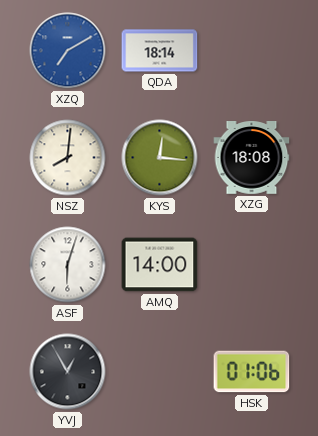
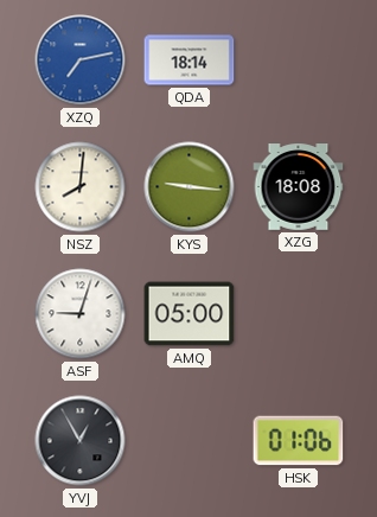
XZQ: 7:10 -> 7:13
KYS: 12:16 -> 9:16
ASF: 6:03 -> 9:03
AMQ: 14:00 -> 05:00
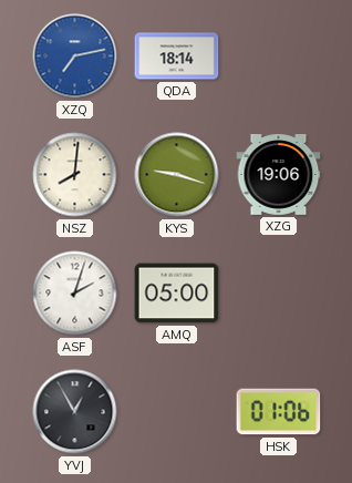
KYS: 9:16 -> 9:18
XZG: 18:08 -> 19:06
ASF: 9:03 -> 2:03
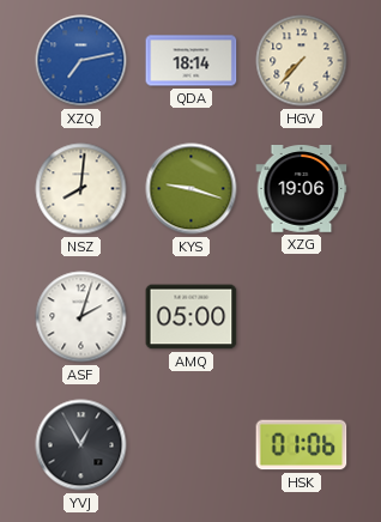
HGV: none -> 7:37
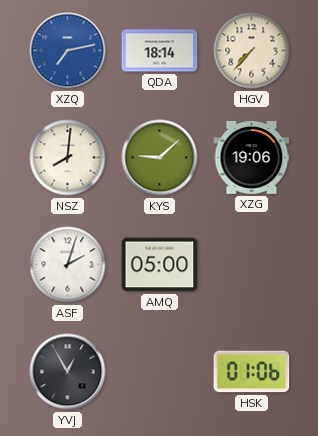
KYS: 9:18 -> 9:08
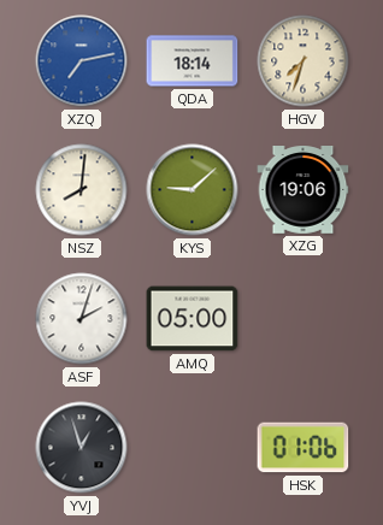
HGV: 7:37 -> 7:33
YVJ: 12:55 -> 12:57
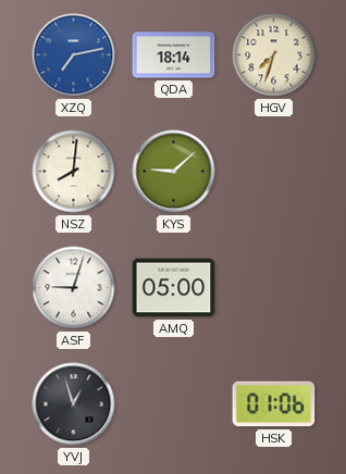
XZG: 19:06 -> none
ASF: 2:03 -> 9:03
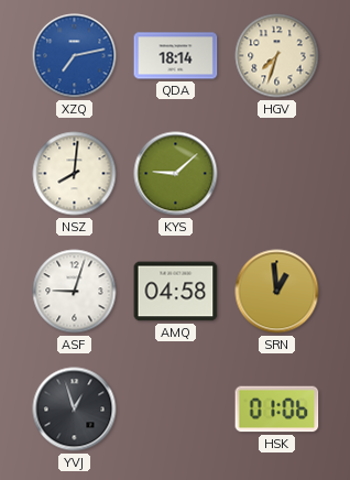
AMQ: 05:00 -> 04:58
SRN: none -> 12:59
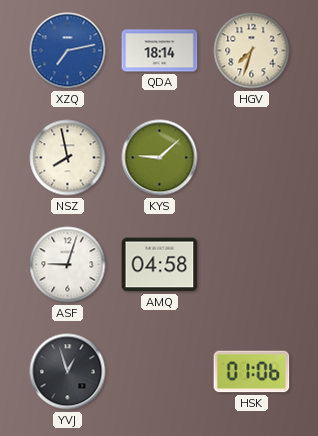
NSZ: 8:01 -> 7:58
SRN: 12:59 -> none
